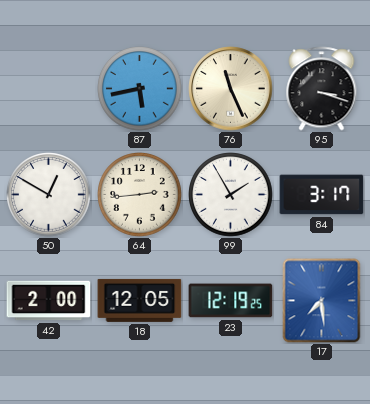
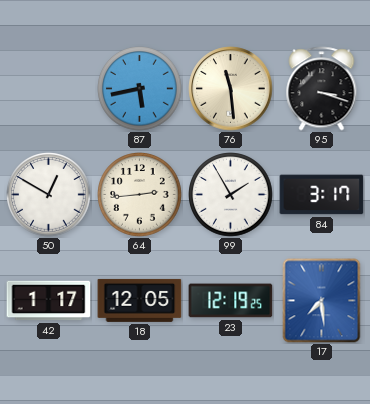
76: 11:26 -> 11:29
42: 2:00 -> 1:17
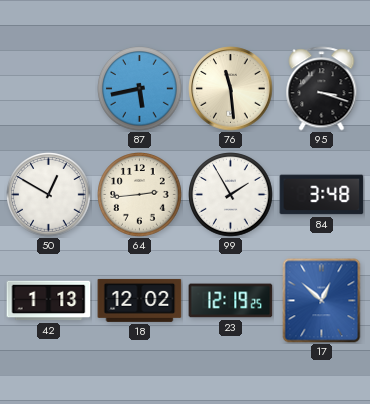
84: 3:17 -> 3:48
42: 1:17 -> 1:13
18: 12:05 -> 12:02
17: 7:29 -> 12:52
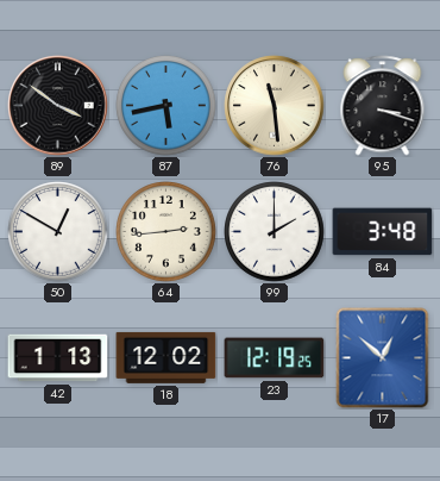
89: none -> 3:51
99: 1:55 -> 2:00
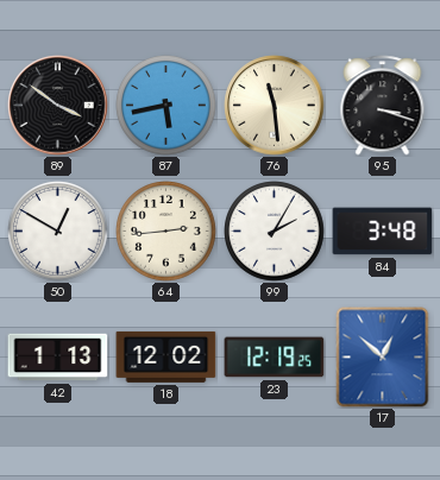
99: 2:00 -> 2:05
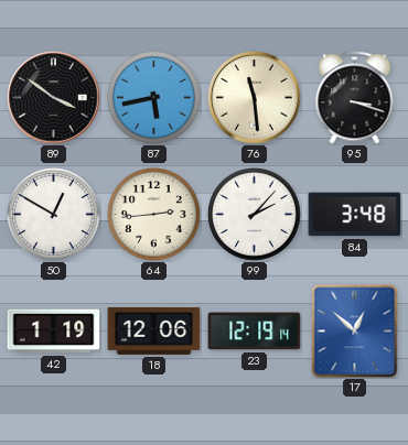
99: 2:05 -> 2:07
42: 1:13 -> 1:19
18: 12:02 -> 12:06
23: 12:19:25 -> 12:19:14
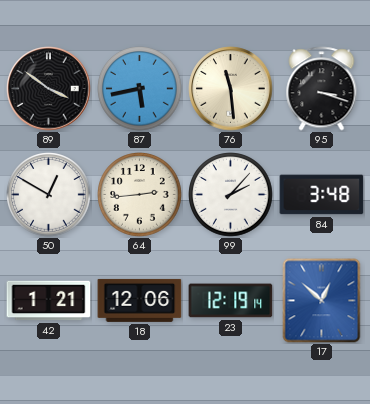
42: 1:19 -> 1:21
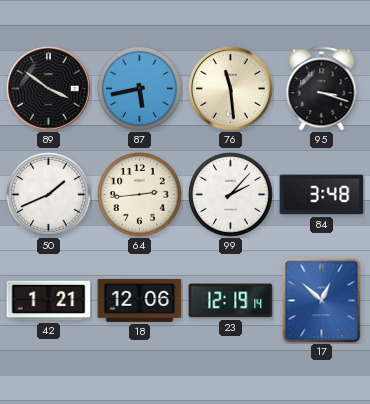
50: 12:50 -> 1:41
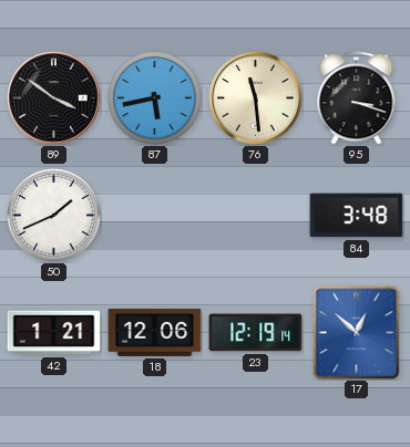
64: 2:44 -> none
99: 2:07 -> none
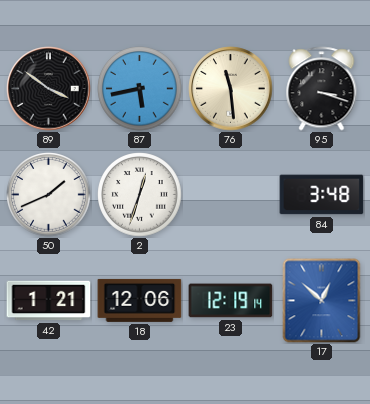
2: none -> 12:33
